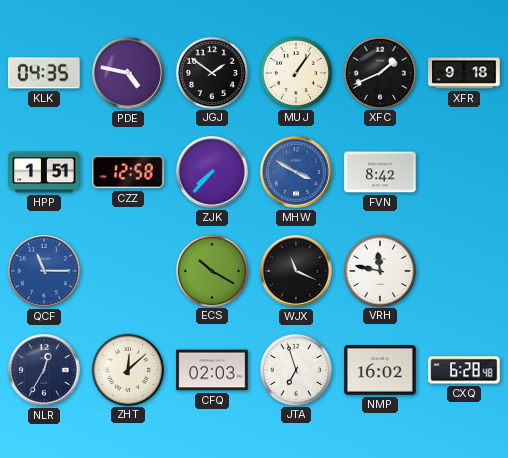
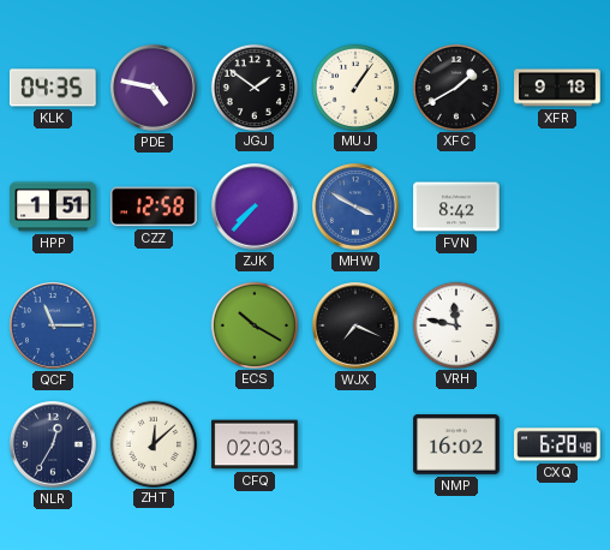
XFC: 1:41 -> 1:40
WJX: 11:19 -> 7:19
JTA: 6:57 -> none
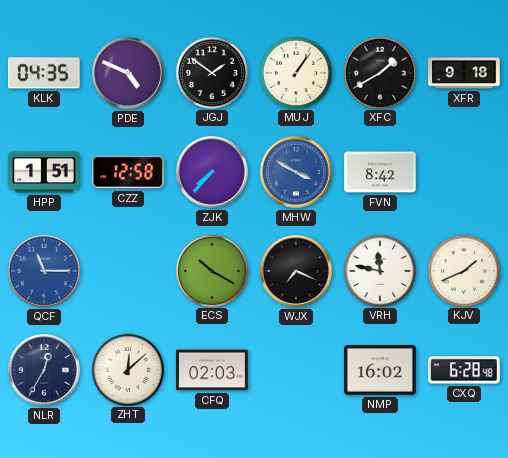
PDE: 4:47 -> 4:49
KJV: none -> 1:41
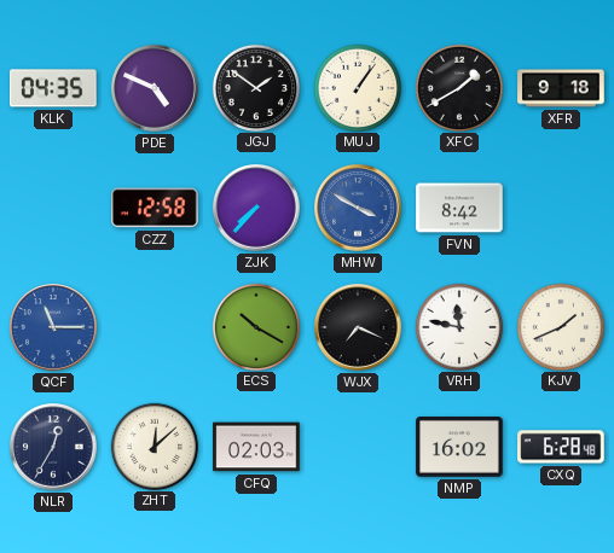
HPP: 1:51 -> none
